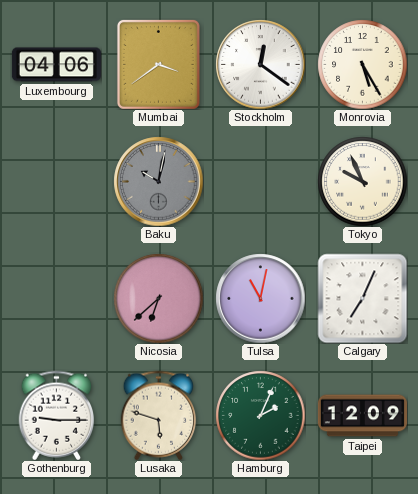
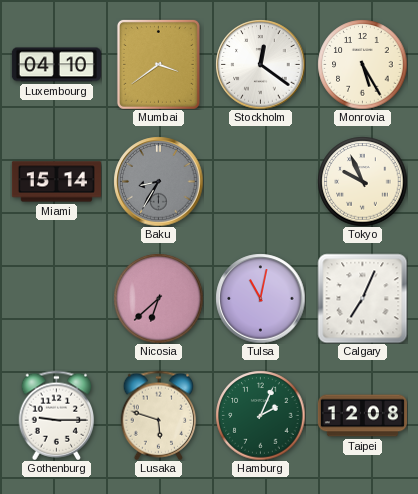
Luxembourg: 04:06 -> 04:10
Miami: none -> 15:14
Baku: 10:02 -> 8:35
Taipei: 12:09 -> 12:08
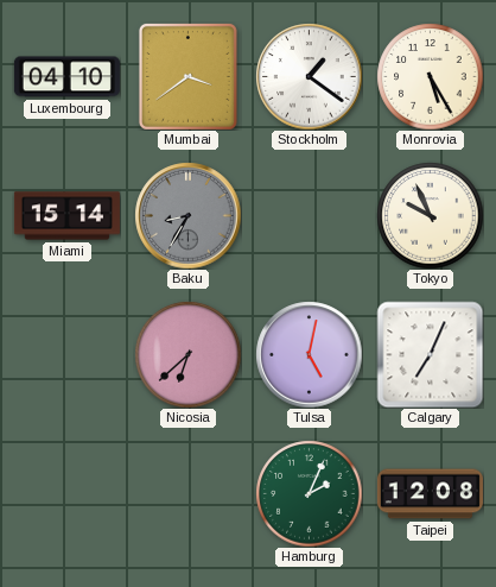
Stockholm: 12:21 -> 1:21
Tulsa: 11:02 -> 5:02
Gothenburg: 9:15 -> none
Lusaka: 5:48 -> none
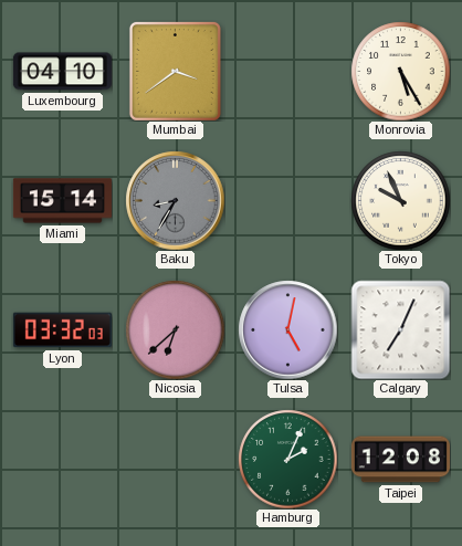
Stockholm: 1:21 -> none
Lyon: none -> 03:32
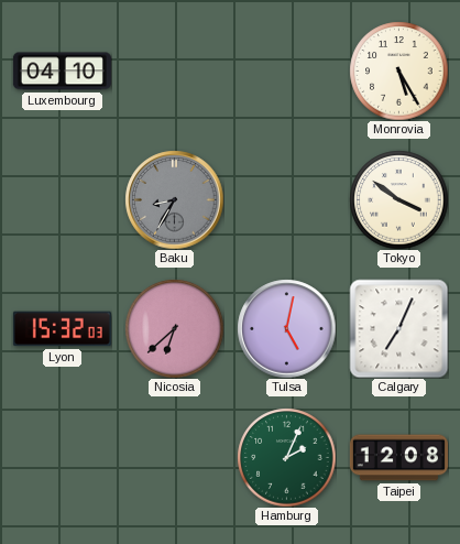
Mumbai: 3:39 -> none
Miami: 15:14 -> none
Tokyo: 9:56 -> 3:51
Lyon: 03:32 -> 15:32
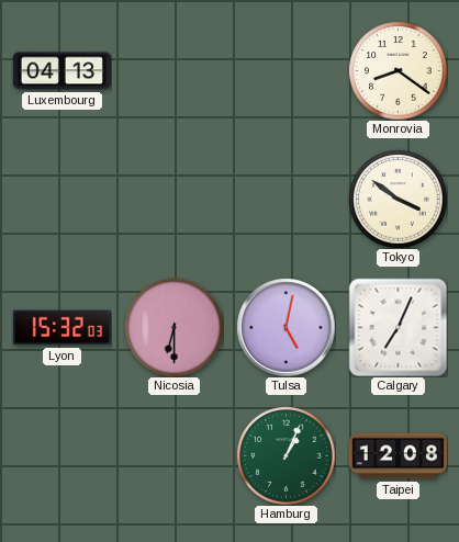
Luxembourg: 04:10 -> 04:13
Monrovia: 5:25 -> 8:21
Baku: 8:35 -> none
Nicosia: 6:38 -> 6:30
Hamburg: 2:04 -> 1:04
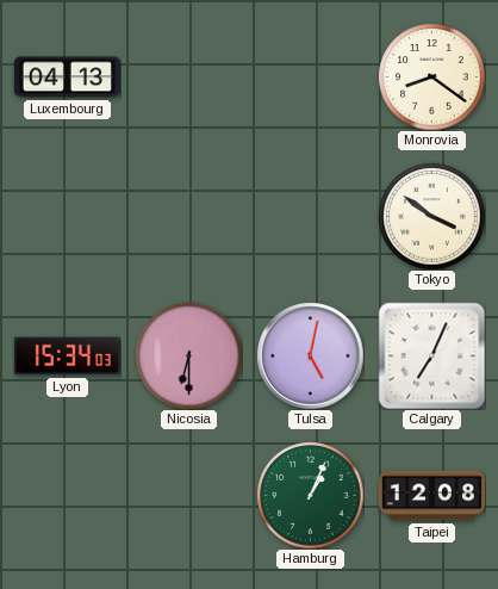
Lyon: 15:32 -> 15:34
